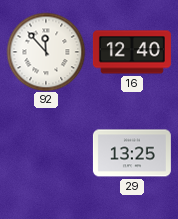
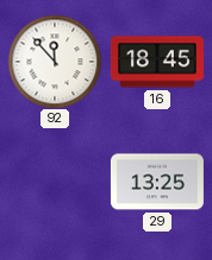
16: 12:40 -> 18:45
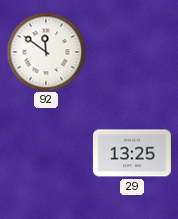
92: 11:53 -> 11:51
16: 18:45 -> none
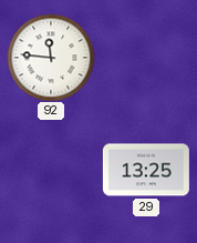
92: 11:51 -> 11:46
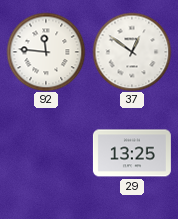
37: none -> 12:51
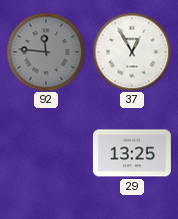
92 dial: white -> grey
37: 12:51 -> 12:55
